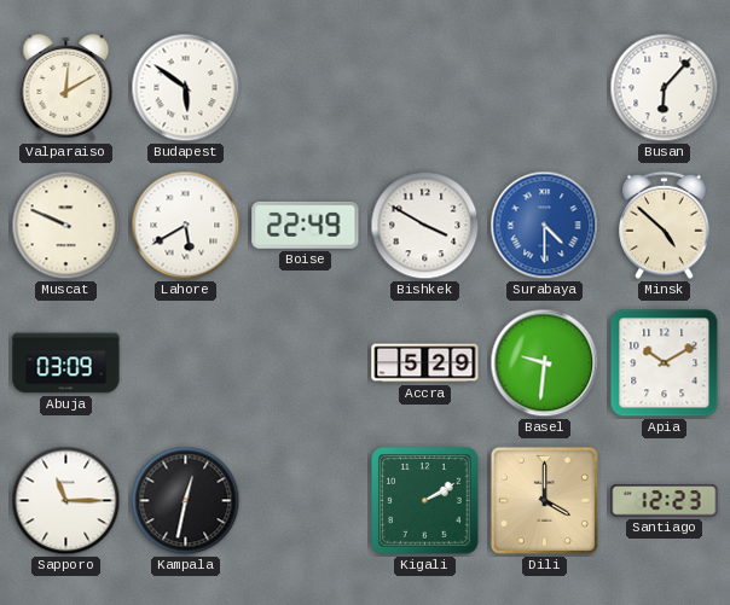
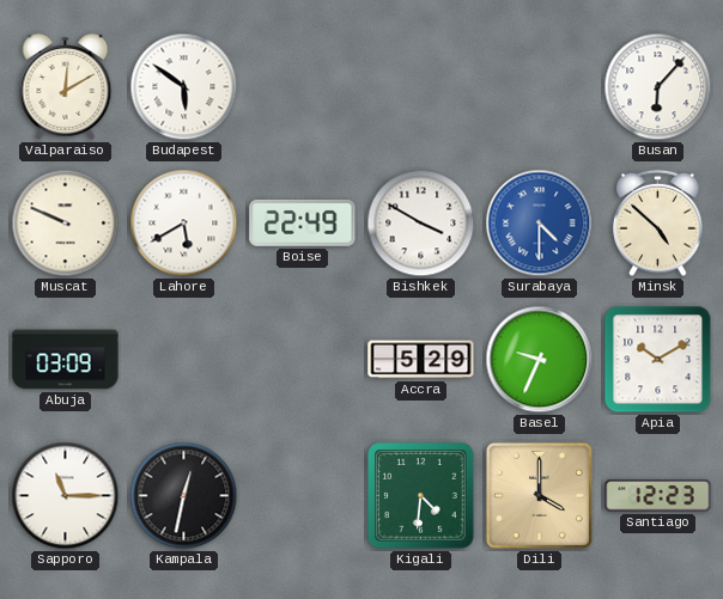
Basel: 9:31 -> 9:34
Kigali: 2:10 -> 4:31
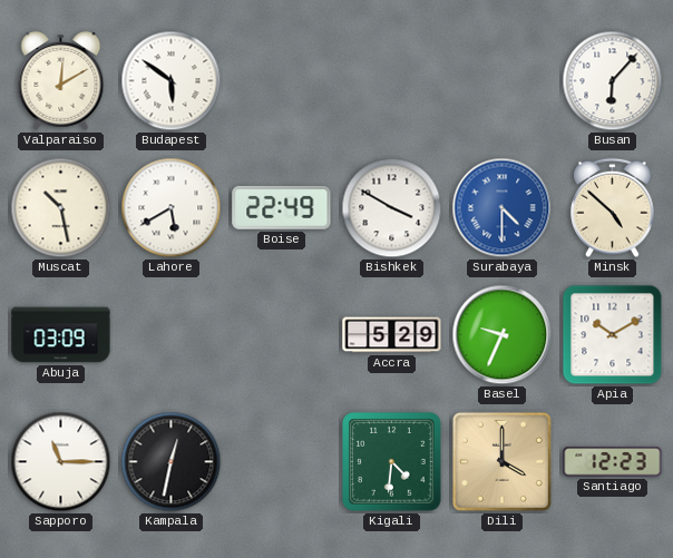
Muscat: 9:49 -> 10:28
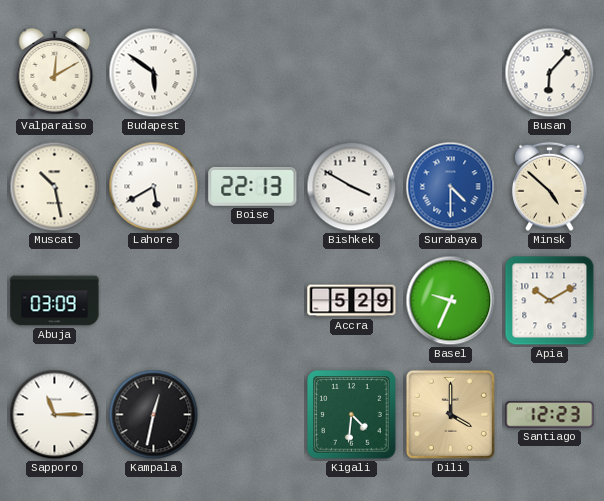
Boise: 22:49 -> 22:13
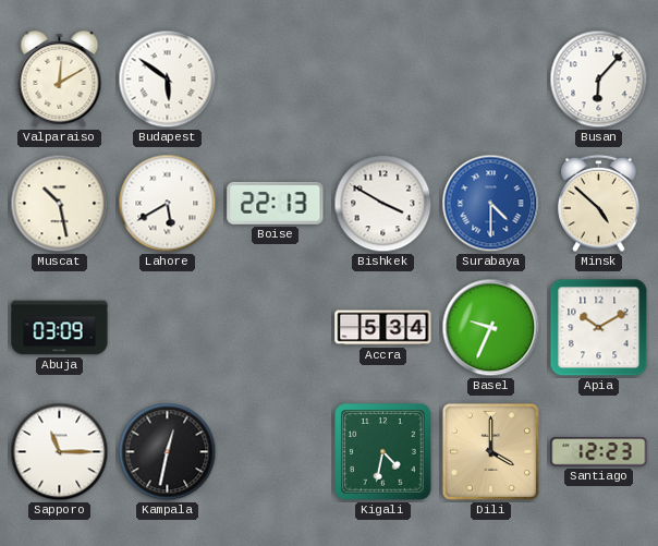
Accra: 5:29 -> 5:34
Kigali: 4:31 -> 4:32
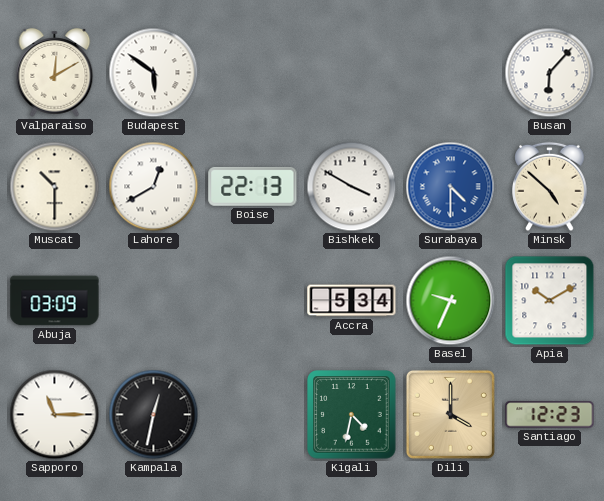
Muscat: 10:28 -> 10:30
Lahore: 5:40 -> 12:40
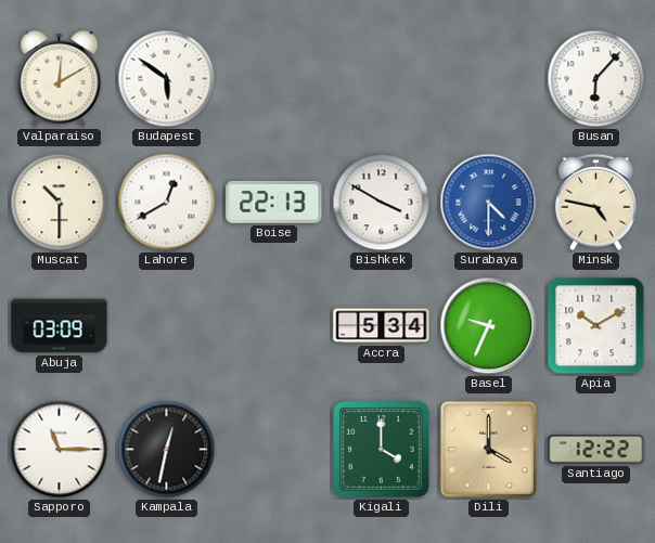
Minsk: 4:52 -> 4:47
Kigali: 4:32 -> 4:00
Santiago: 12:23 -> 12:22
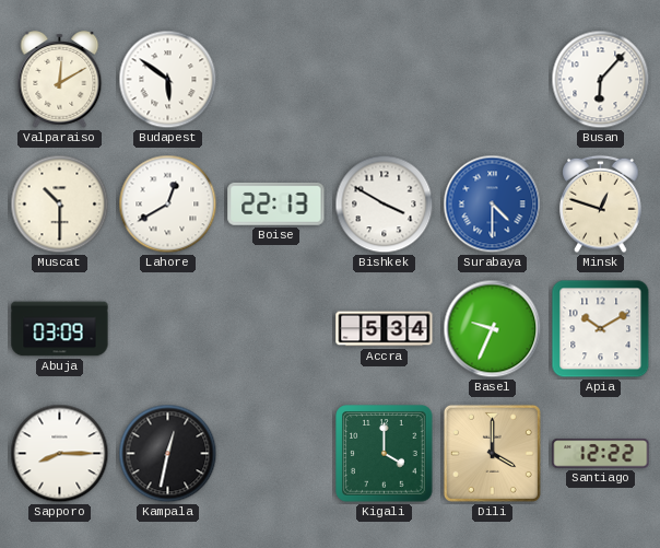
Minsk: 4:47 -> 12:48
Sapporo: 11:15 -> 8:15
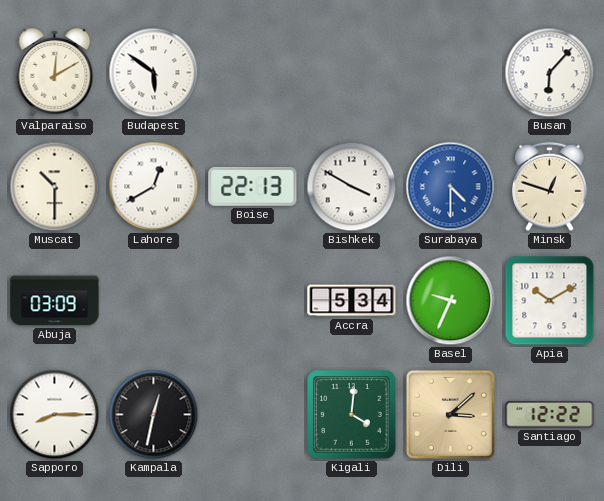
Kigali: 4:00 -> 4:01
Dili: 4:00 -> 3:08
